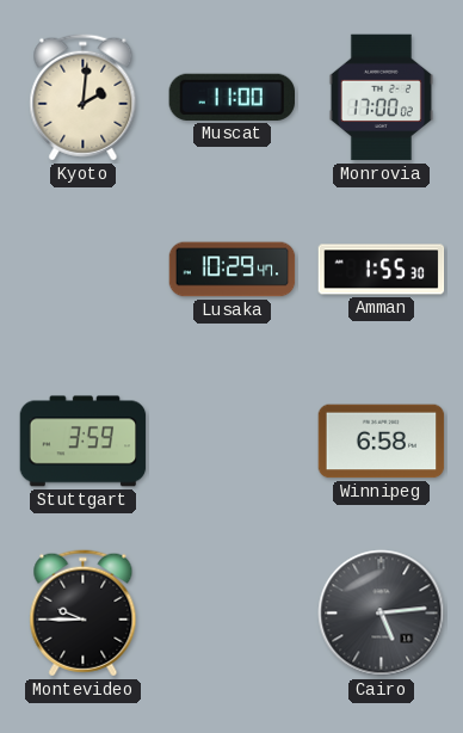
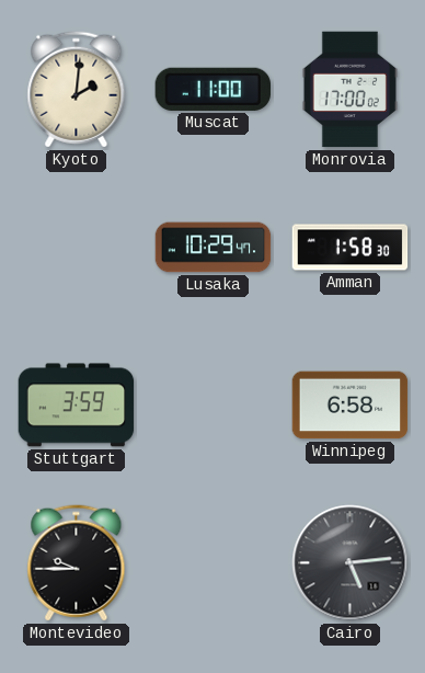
Amman: 1:55 -> 1:58
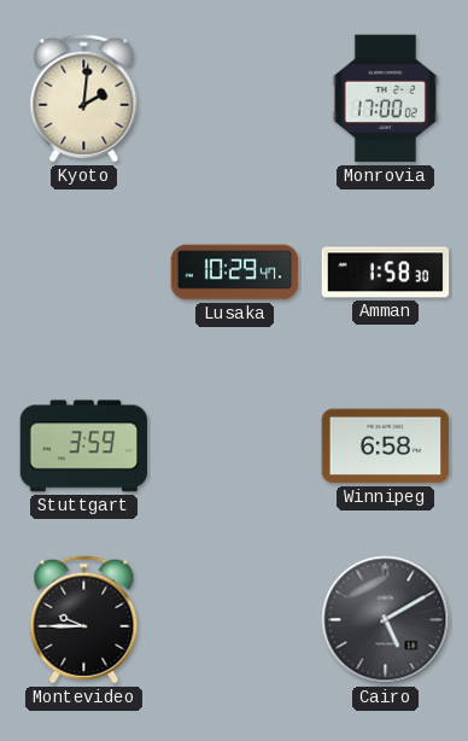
Muscat: 11:00 -> none
Cairo: 5:14 -> 5:10
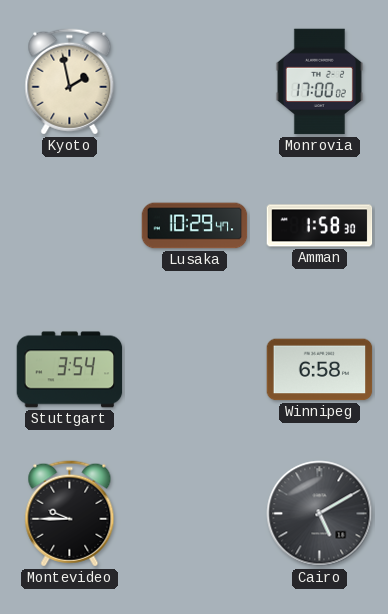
Kyoto: 2:01 -> 1:58
Stuttgart: 3:59 -> 3:54
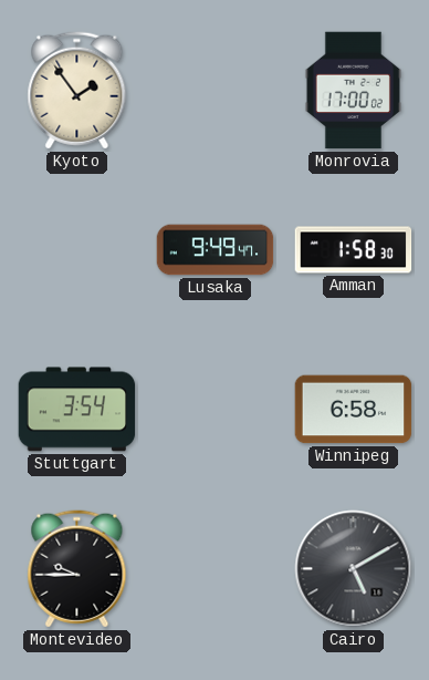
Kyoto: 1:58 -> 1:54
Lusaka: 10:29 -> 9:49
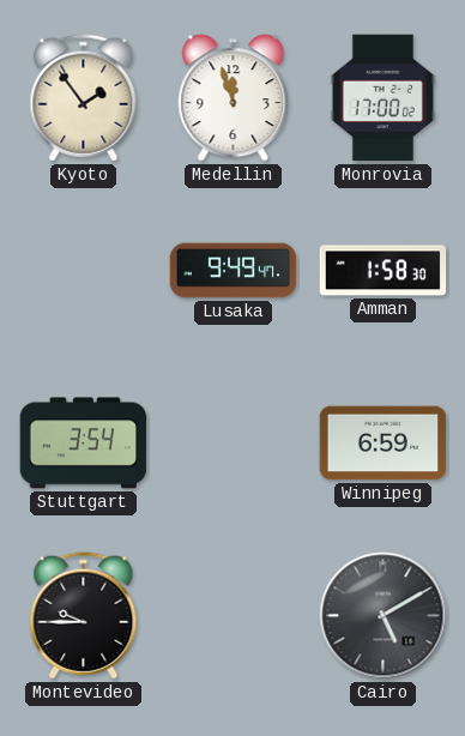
Medellin: none -> 11:57
Winnipeg: 6:58 -> 6:59
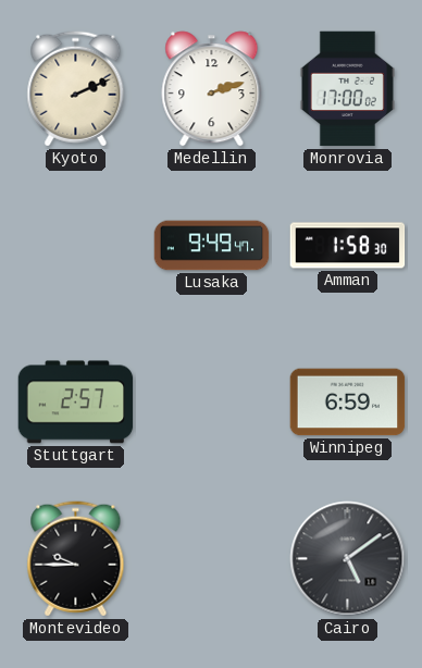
Kyoto: 1:54 -> 2:11
Medellin: 11:57 -> 2:12
Stuttgart: 3:54 -> 2:57
Cairo: 5:10 -> 5:09
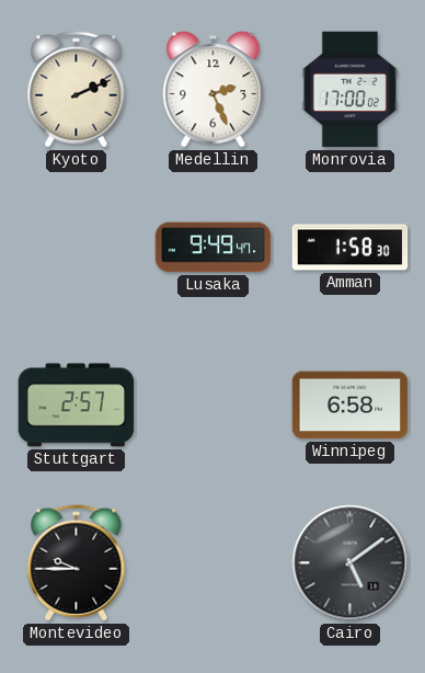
Medellin: 2:12 -> 2:26
Winnipeg: 6:59 -> 6:58
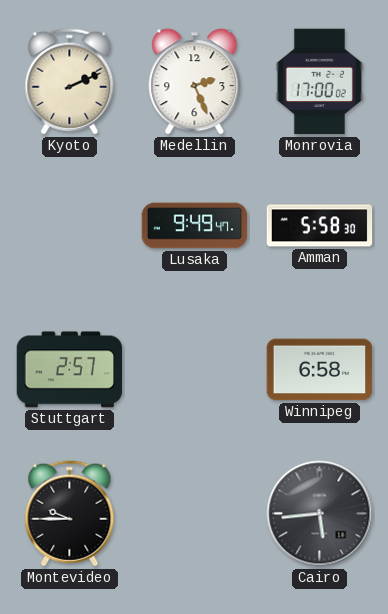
Amman: 1:58 -> 5:58
Cairo: 5:09 -> 5:44
